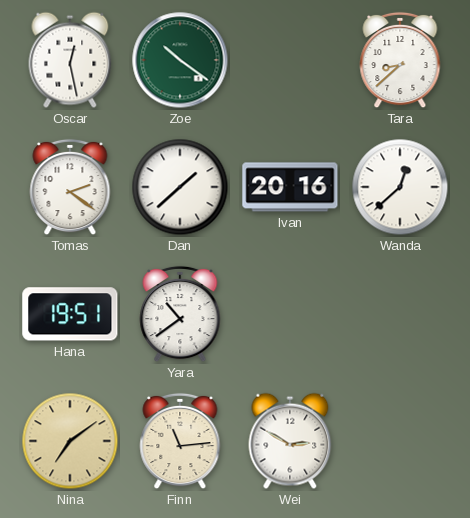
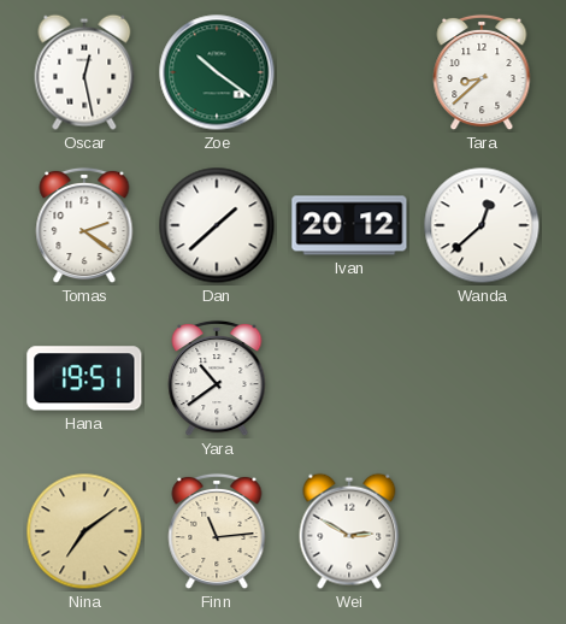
Ivan: 20:16 -> 20:12
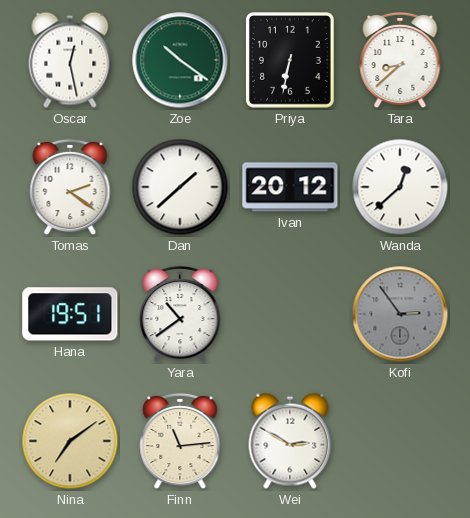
Priya: none -> 6:32
Kofi: none -> 2:54
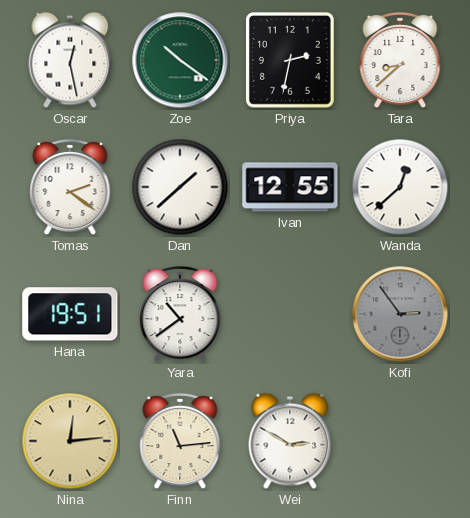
Priya: 6:32 -> 2:32
Ivan: 20:12 -> 12:55
Nina: 7:09 -> 12:14
